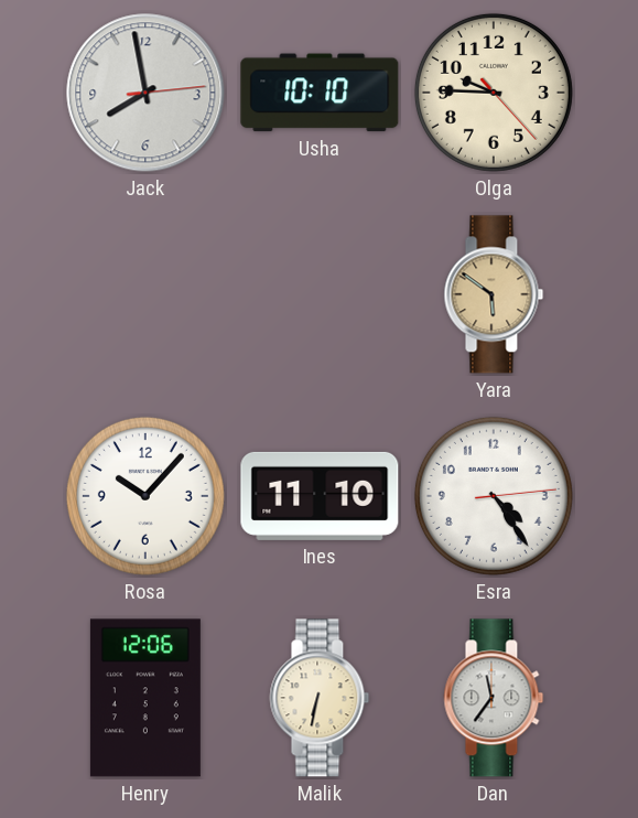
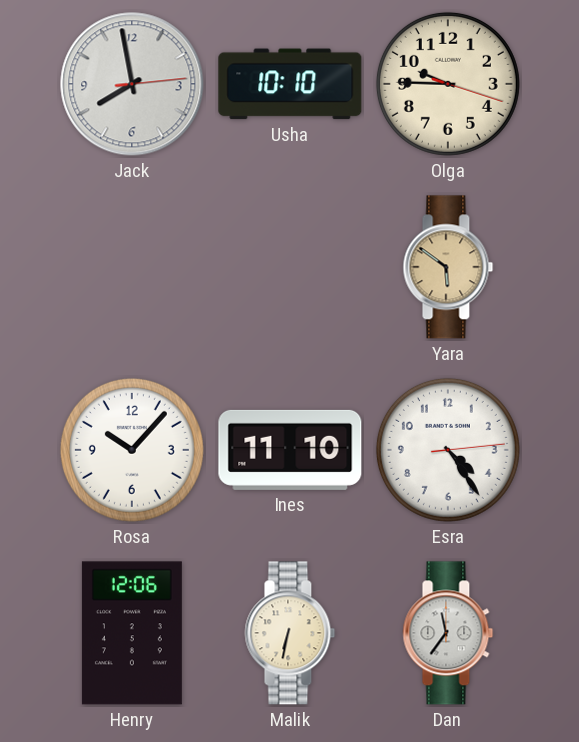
Olga: 9:45:23 -> 9:45:18
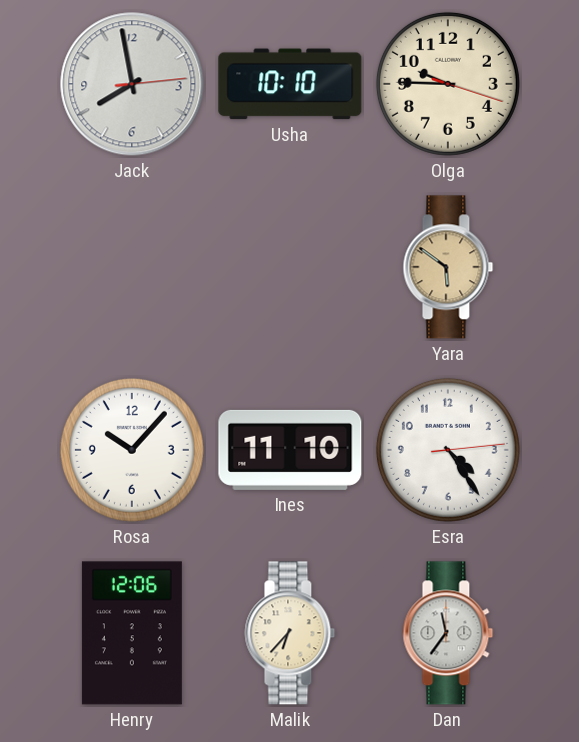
Malik: 6:32 -> 6:37
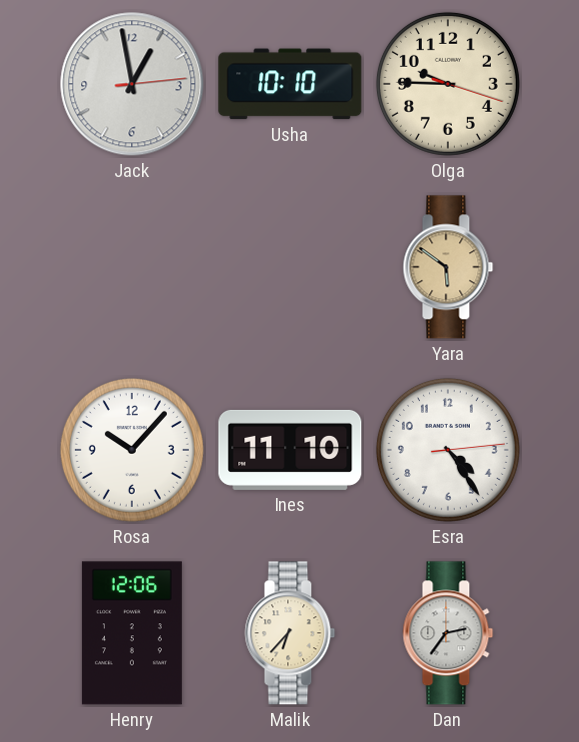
Jack: 7:58 -> 12:58
Dan: 11:36 -> 2:36
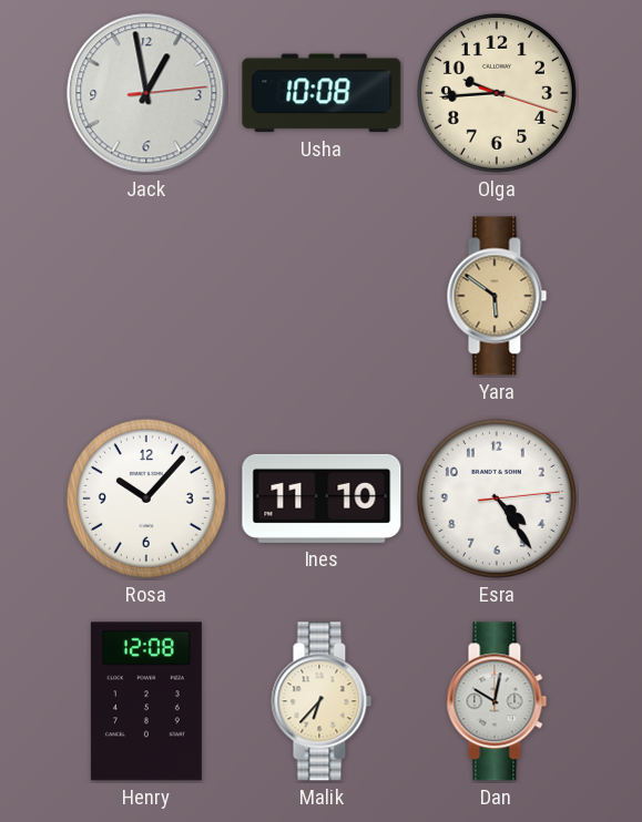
Usha: 10:10 -> 10:08
Olga: 9:45 -> 9:44
Henry: 12:06 -> 12:08
Dan: 2:36 -> 10:02
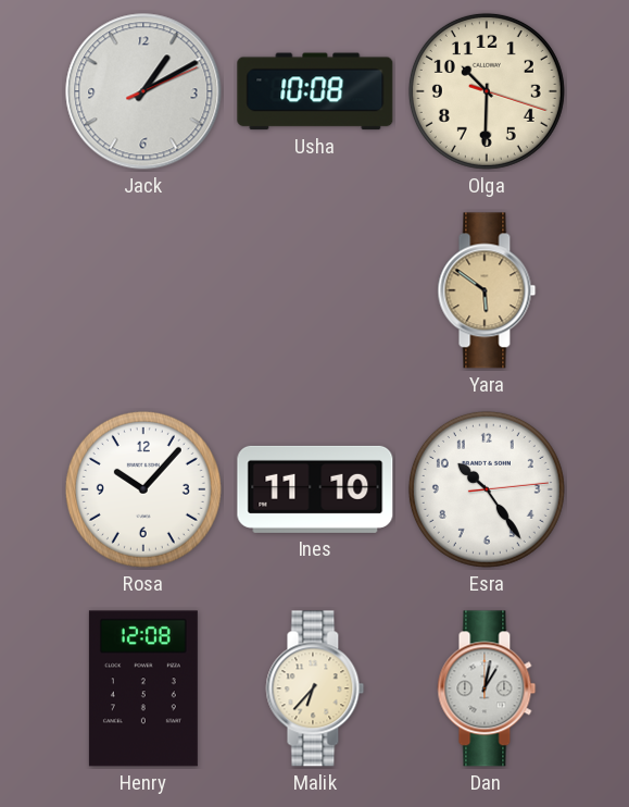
Jack: 12:58 -> 1:10
Olga: 9:44 -> 10:30
Esra: 4:24 -> 10:24
Dan: 10:02 -> 1:02
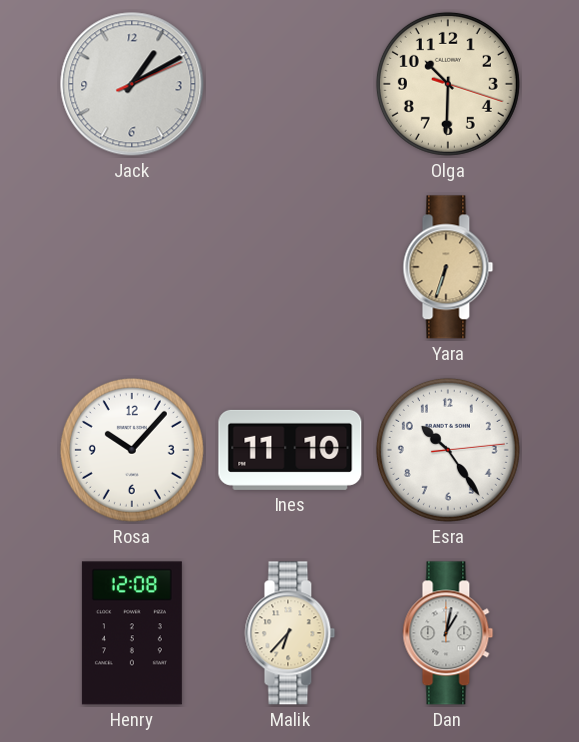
Usha: 10:08 -> none
Yara: 5:51 -> 6:33
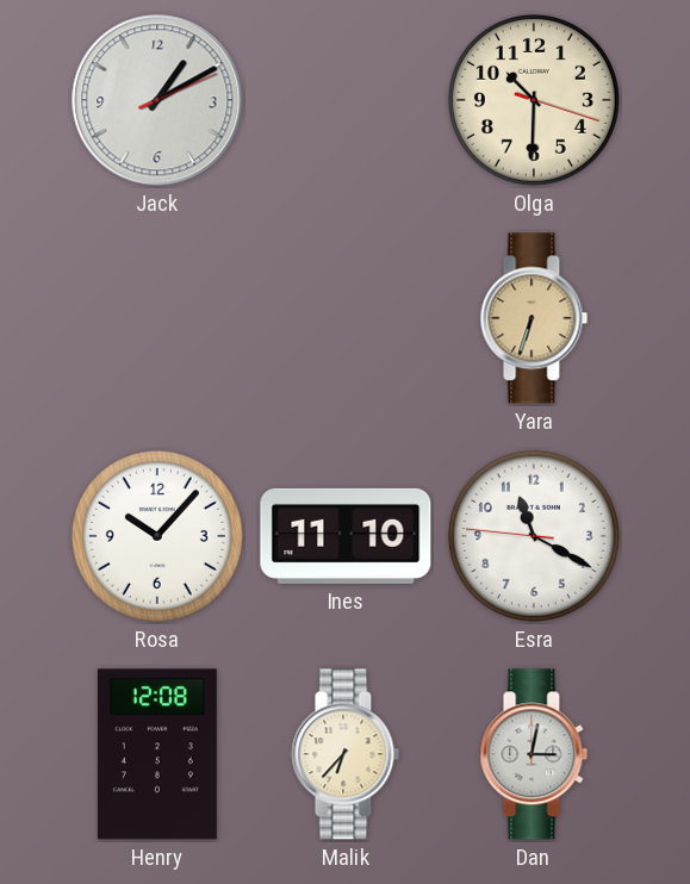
Esra: 10:24 -> 11:19
Dan: 1:02 -> 3:02
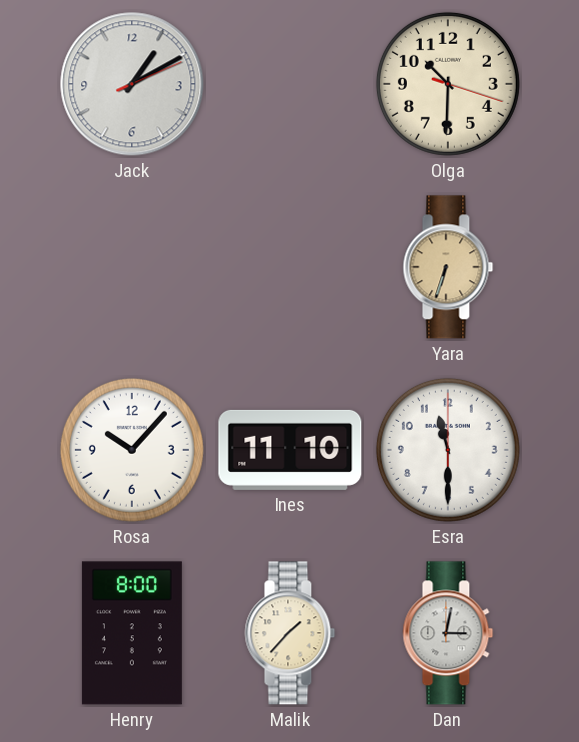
Esra: 11:19 -> 11:30
Henry: 12:08 -> 8:00
Malik: 6:37 -> 1:37
